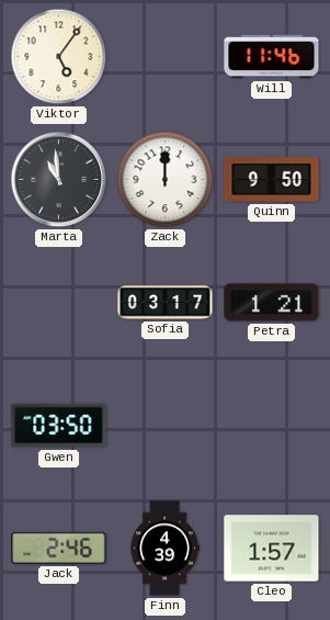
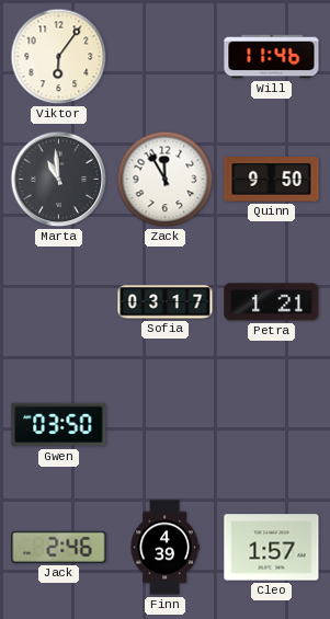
Viktor: 5:06 -> 6:06
Zack: 12:00 -> 11:55
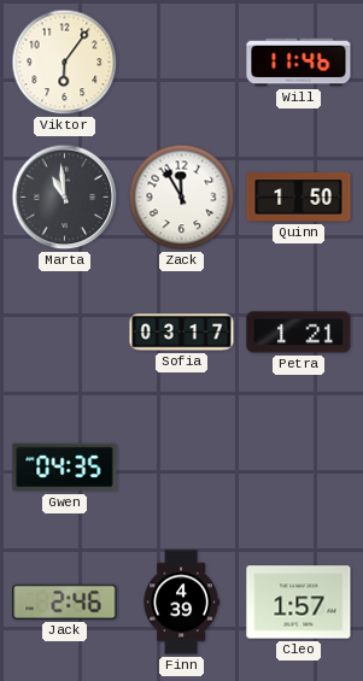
Quinn: 9:50 -> 1:50
Gwen: 03:50 -> 04:35
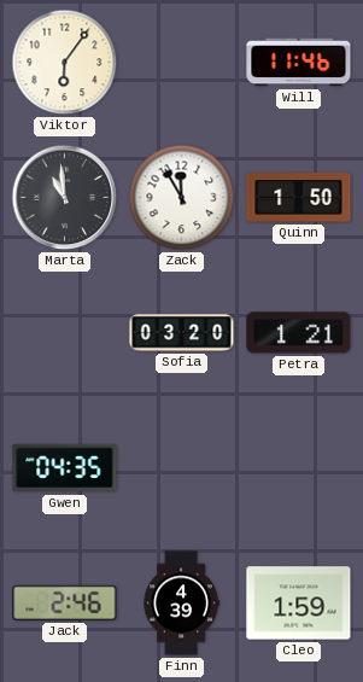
Sofia: 03:17 -> 03:20
Cleo: 1:57 -> 1:59
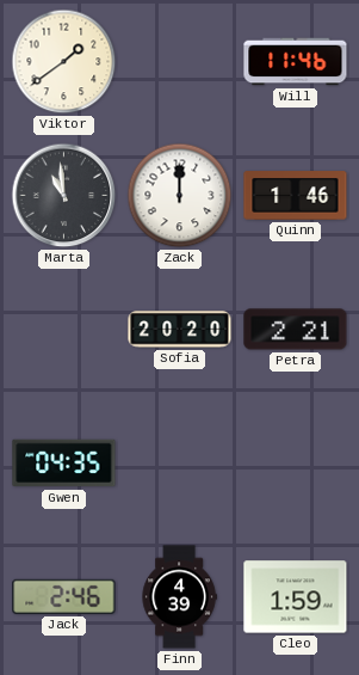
Viktor: 6:06 -> 1:39
Zack: 11:55 -> 12:00
Quinn: 1:50 -> 1:46
Sofia: 03:20 -> 20:20
Petra: 1:21 -> 2:21
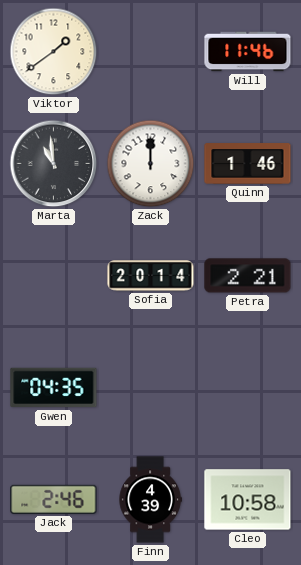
Sofia: 20:20 -> 20:14
Cleo: 1:59 -> 10:58
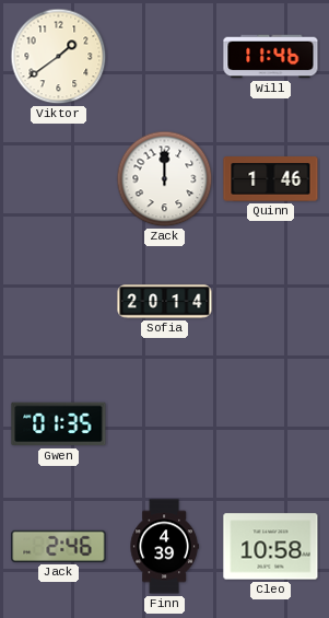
Marta: 10:59 -> none
Petra: 2:21 -> none
Gwen: 04:35 -> 01:35
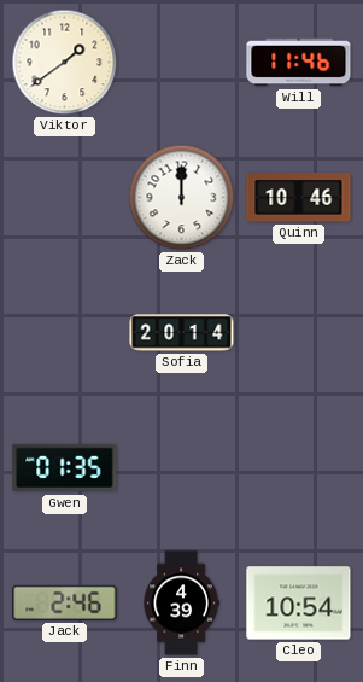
Quinn: 1:46 -> 10:46
Cleo: 10:58 -> 10:54
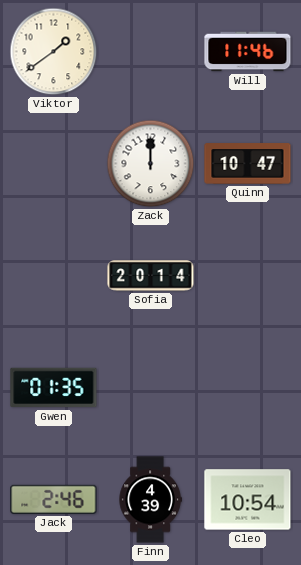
Quinn: 10:46 -> 10:47
